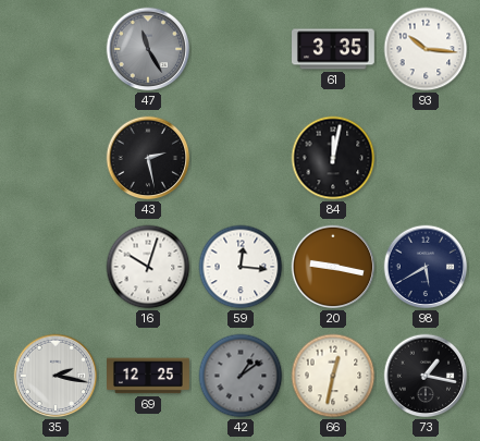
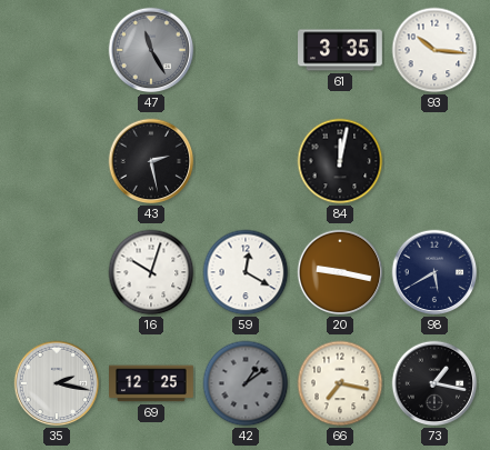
59: 12:16 -> 12:20
66: 12:32 -> 7:17
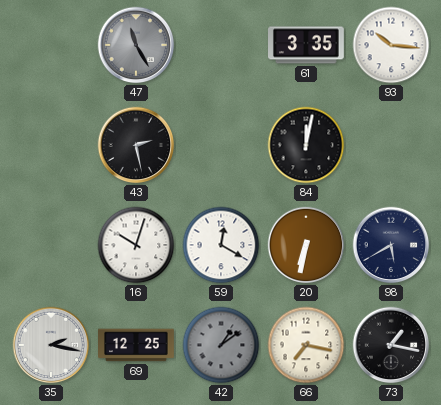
20: 9:17 -> 6:32
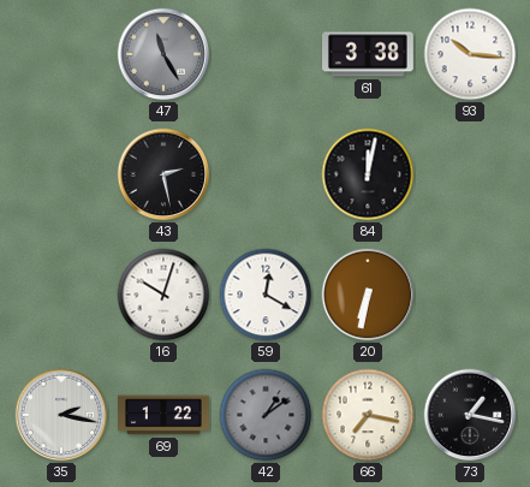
61: 3:35 -> 3:38
98: 5:40 -> none
69: 12:25 -> 1:22
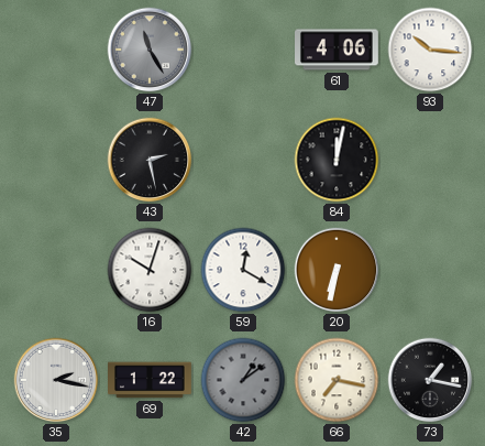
61: 3:38 -> 4:06
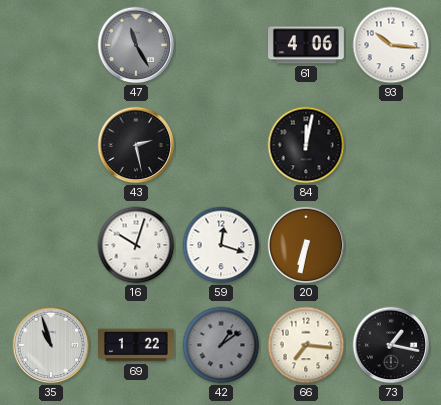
59: 12:20 -> 12:18
35: 2:17 -> 10:57
66: 7:17 -> 7:16
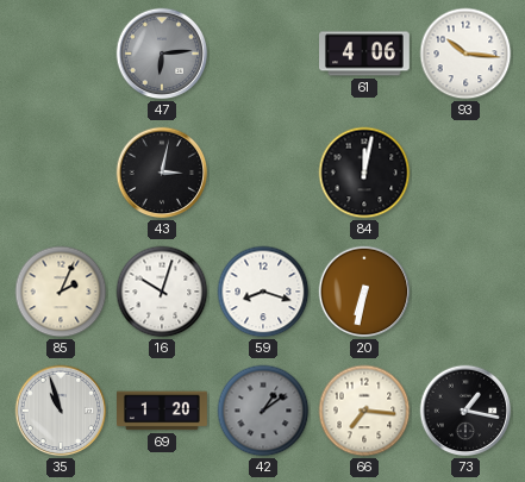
47: 11:25 -> 6:14
43: 2:28 -> 3:02
85: none -> 2:04
59: 12:18 -> 8:18
69: 1:22 -> 1:20
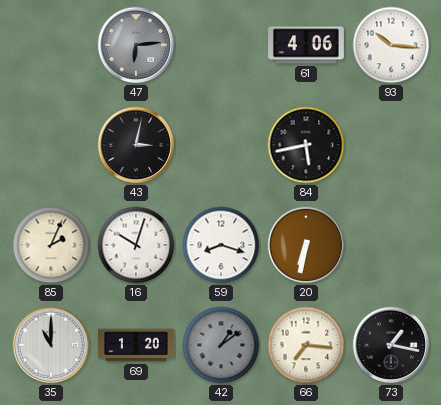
84: 12:02 -> 5:43
35: 10:57 -> 11:00
